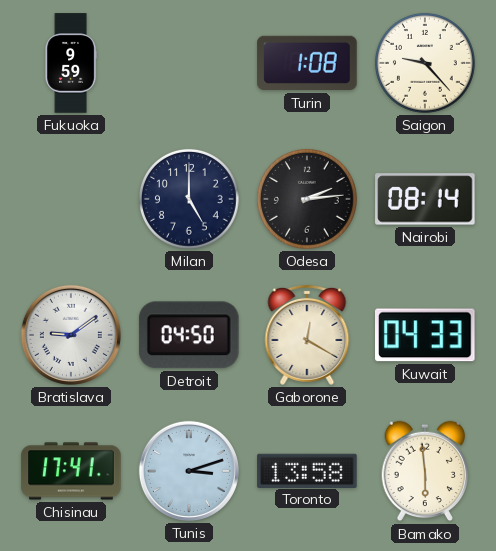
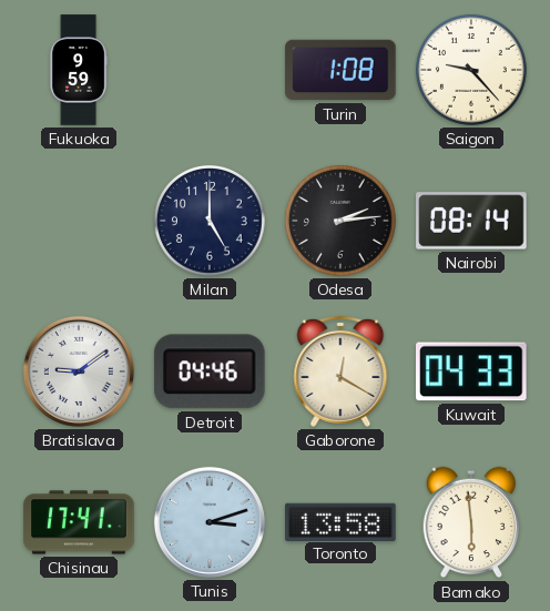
Detroit: 04:50 -> 04:46
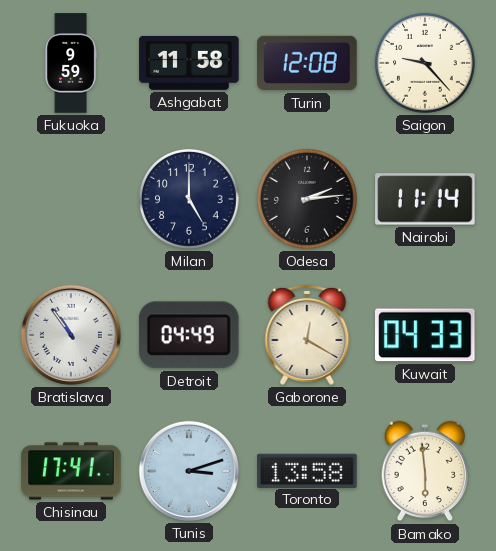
Ashgabat: none -> 11:58
Turin: 1:08 -> 12:08
Nairobi: 08:14 -> 11:14
Bratislava: 9:09 -> 10:54
Detroit: 04:46 -> 04:49
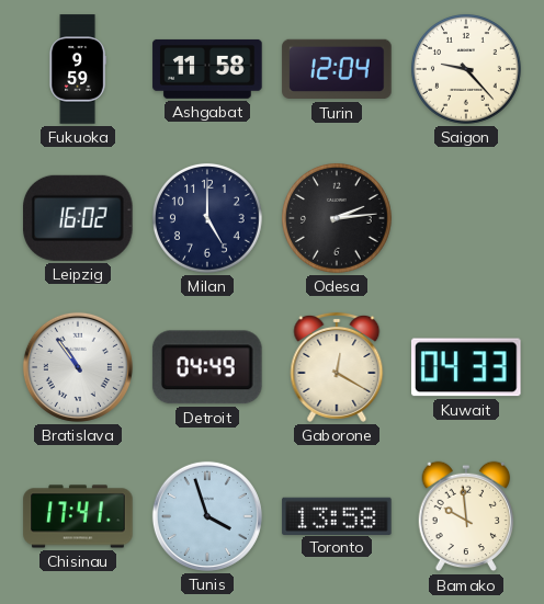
Turin: 12:08 -> 12:04
Leipzig: none -> 16:02
Nairobi: 11:14 -> none
Tunis: 3:12 -> 3:57
Bamako: 5:59 -> 9:59
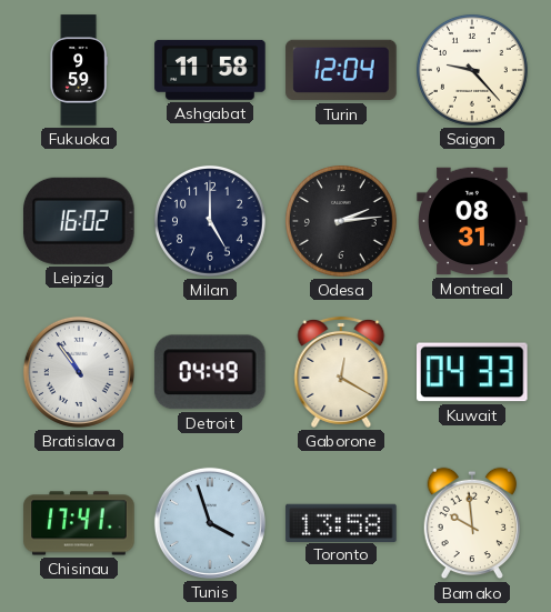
Montreal: none -> 08:31
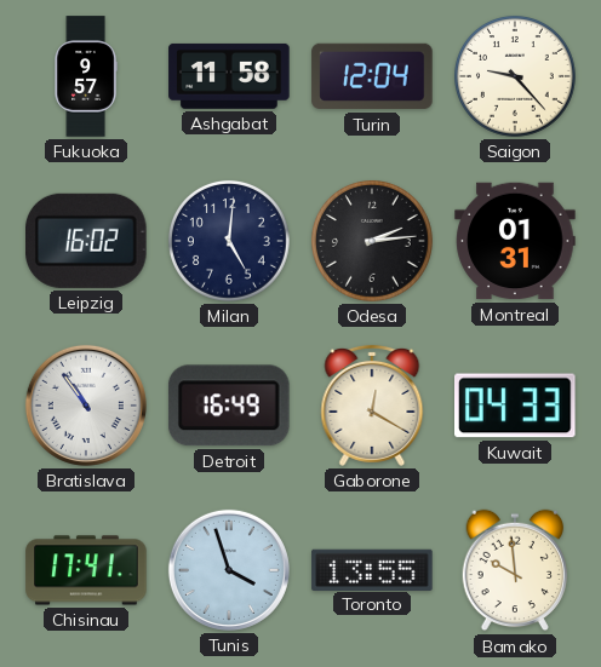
Fukuoka: 9:59 -> 9:57
Milan: 5:00 -> 5:01
Montreal: 08:31 -> 01:31
Detroit: 04:49 -> 16:49
Toronto: 13:58 -> 13:55
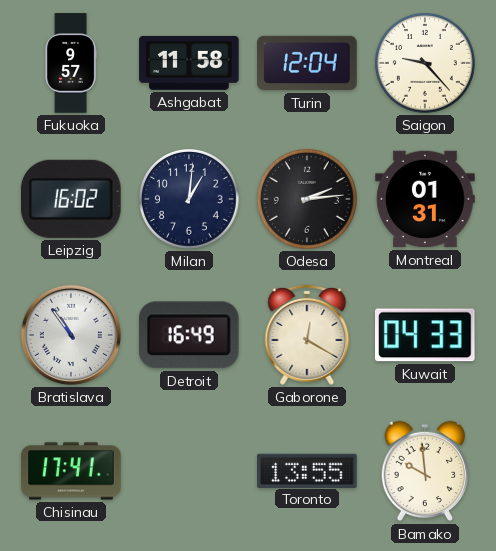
Milan: 5:01 -> 1:01
Tunis: 3:57 -> none
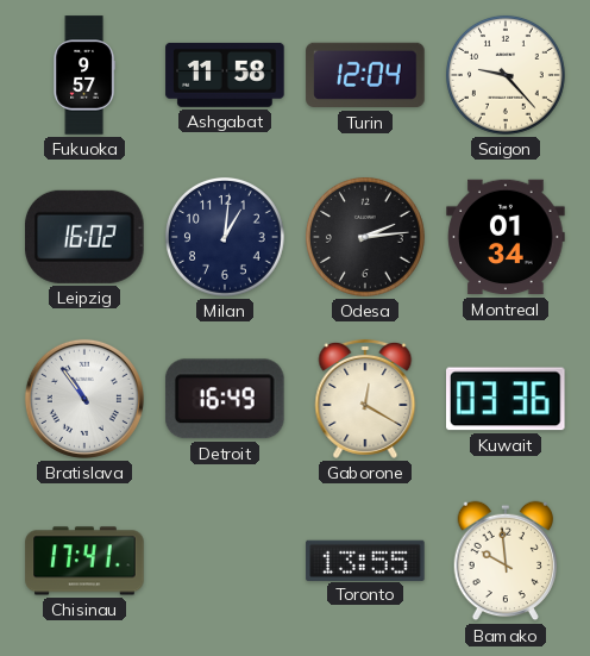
Montreal: 01:31 -> 01:34
Kuwait: 04:33 -> 03:36
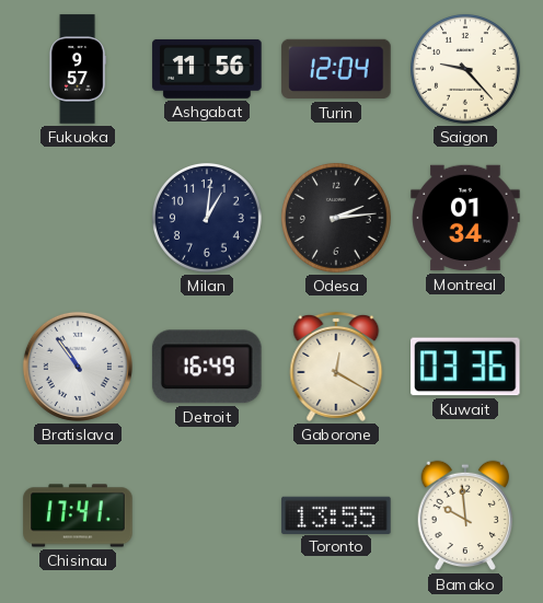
Ashgabat: 11:58 -> 11:56
Leipzig: 16:02 -> none
